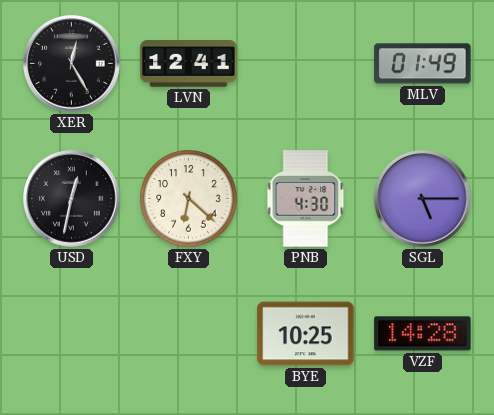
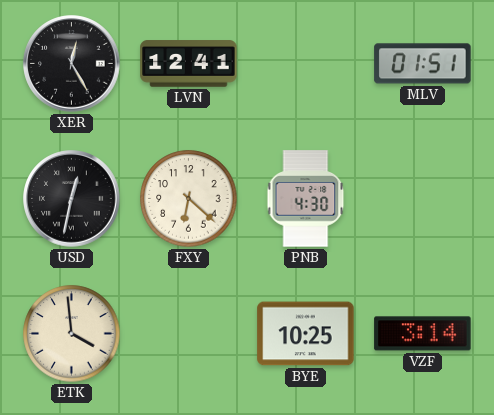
MLV: 01:49 -> 01:51
SGL: 5:15 -> none
ETK: none -> 3:59
VZF: 14:28 -> 3:14
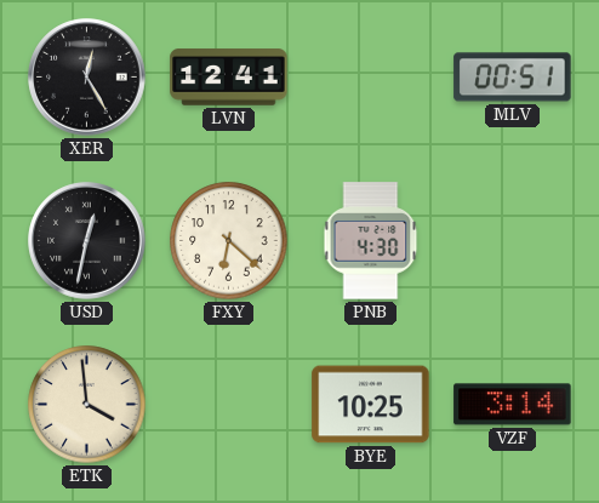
MLV: 01:51 -> 00:51
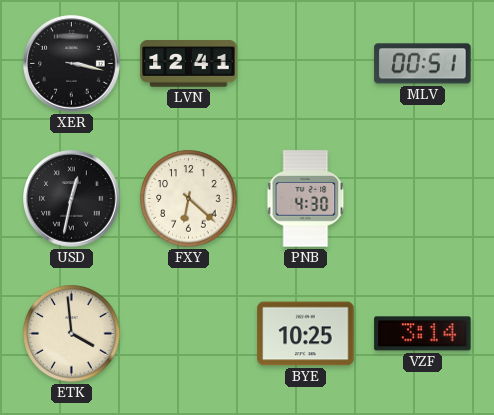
XER: 12:25 -> 3:17
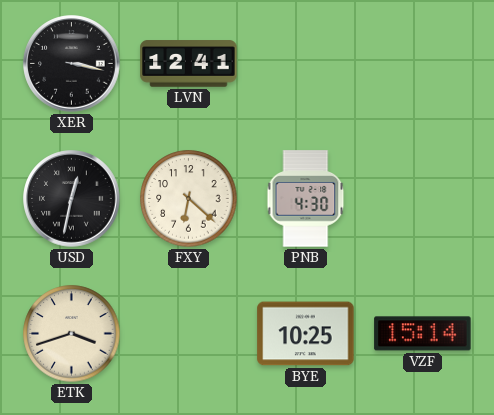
MLV: 00:51 -> none
ETK: 3:59 -> 3:42
VZF: 3:14 -> 15:14
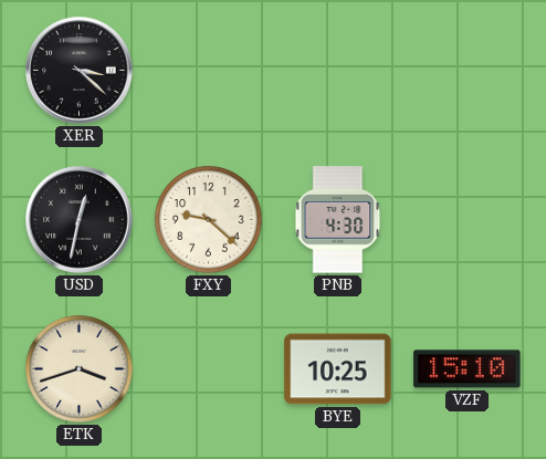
XER: 3:17 -> 3:22
LVN: 12:41 -> none
FXY: 6:22 -> 9:22
VZF: 15:14 -> 15:10
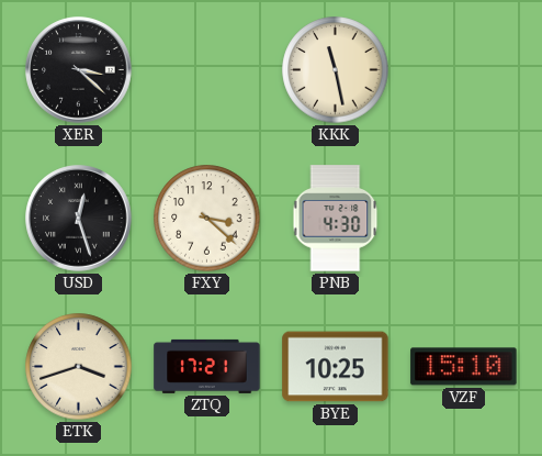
KKK: none -> 11:28
USD: 12:32 -> 12:27
FXY: 9:22 -> 3:22
ZTQ: none -> 17:21
